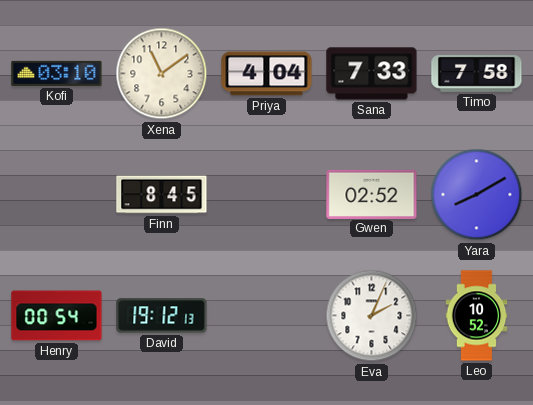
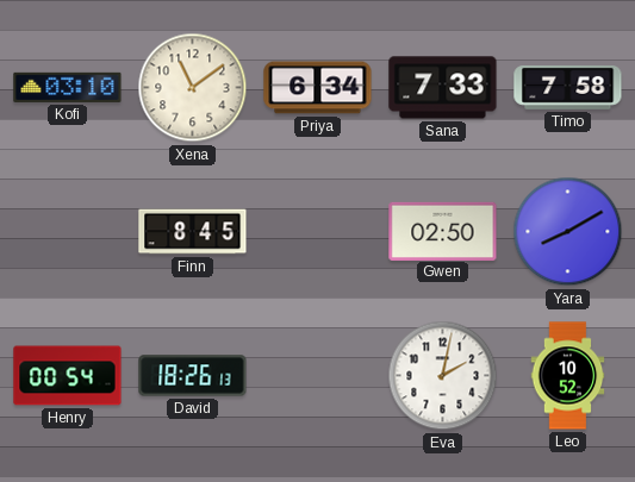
Priya: 4:04 -> 6:34
Gwen: 02:52 -> 02:50
David: 19:12 -> 18:26
Eva: 2:04 -> 2:02
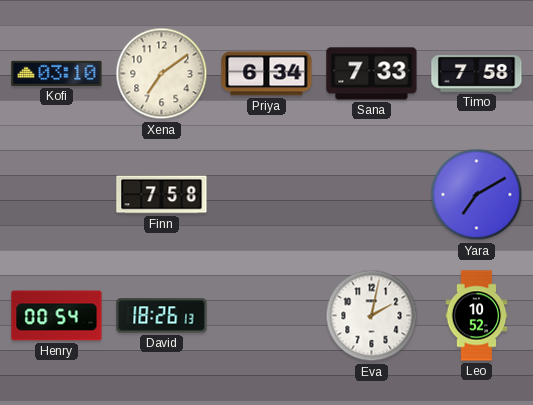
Xena: 11:09 -> 7:09
Finn: 8:45 -> 7:58
Gwen: 02:50 -> none
Yara: 8:10 -> 7:10
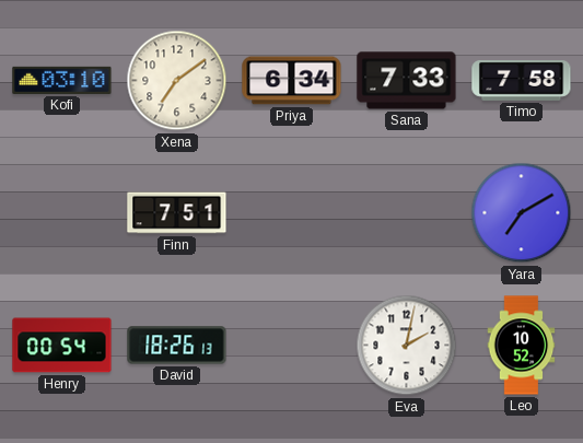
Finn: 7:58 -> 7:51
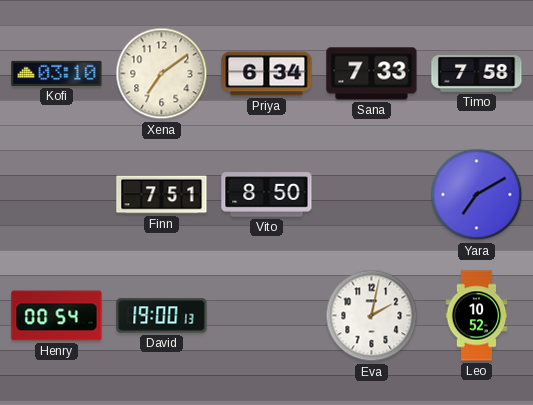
Vito: none -> 8:50
David: 18:26 -> 19:00
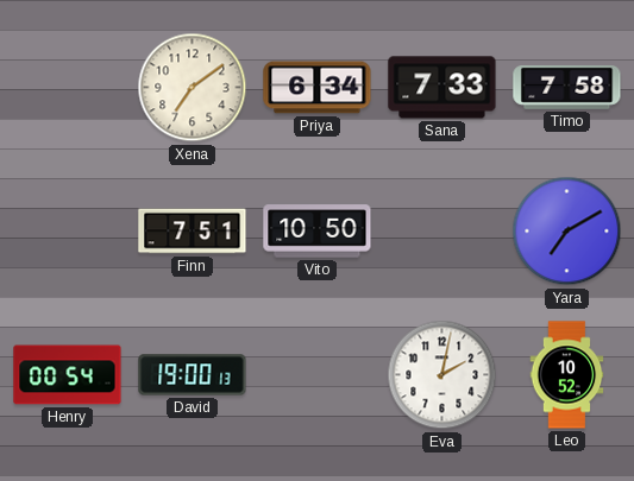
Kofi: 03:10 -> none
Vito: 8:50 -> 10:50
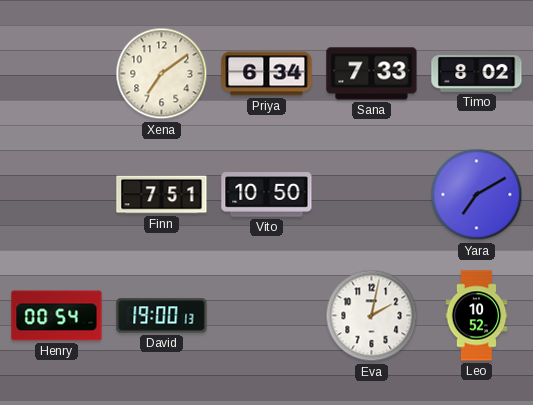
Timo: 7:58 -> 8:02
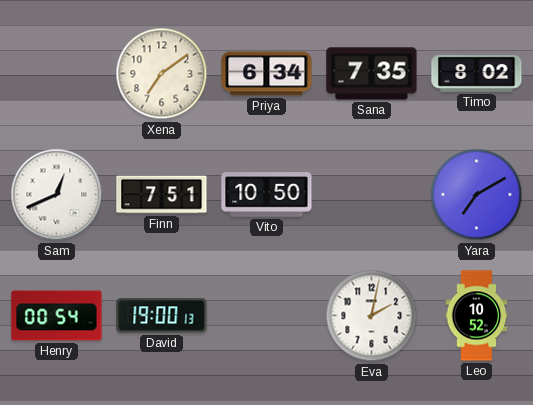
Sana: 7:33 -> 7:35
Sam: none -> 12:41
